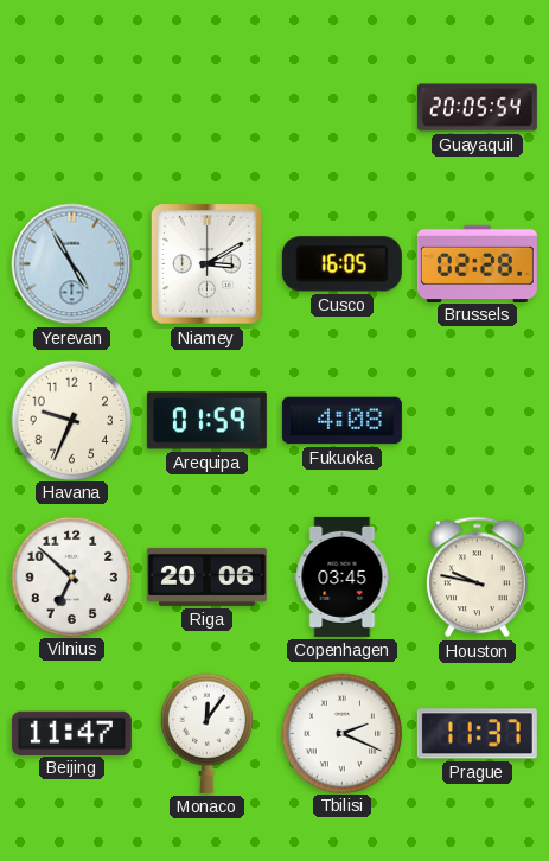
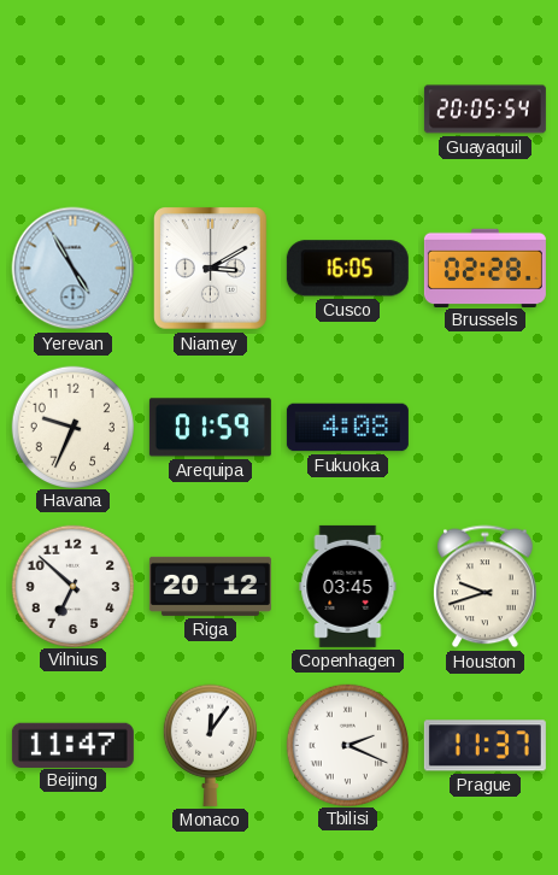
Riga: 20:06 -> 20:12
Houston: 9:47 -> 9:42
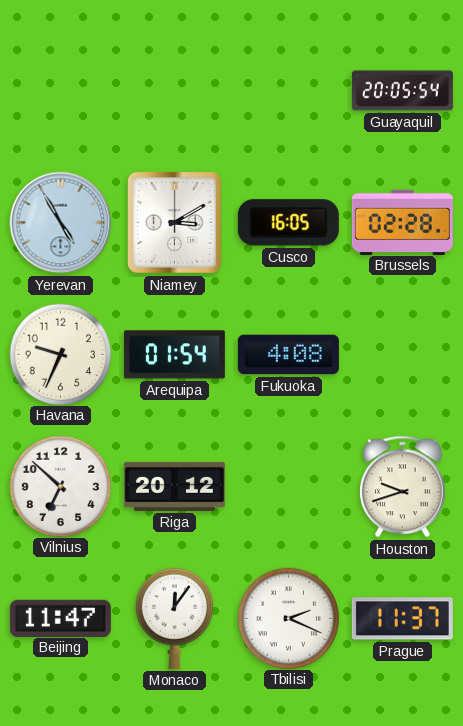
Arequipa: 01:59 -> 01:54
Copenhagen: 03:45 -> none
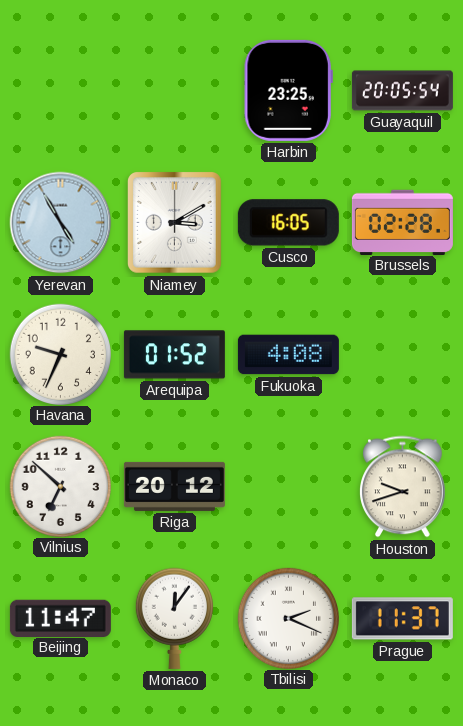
Harbin: none -> 23:25
Arequipa: 01:54 -> 01:52
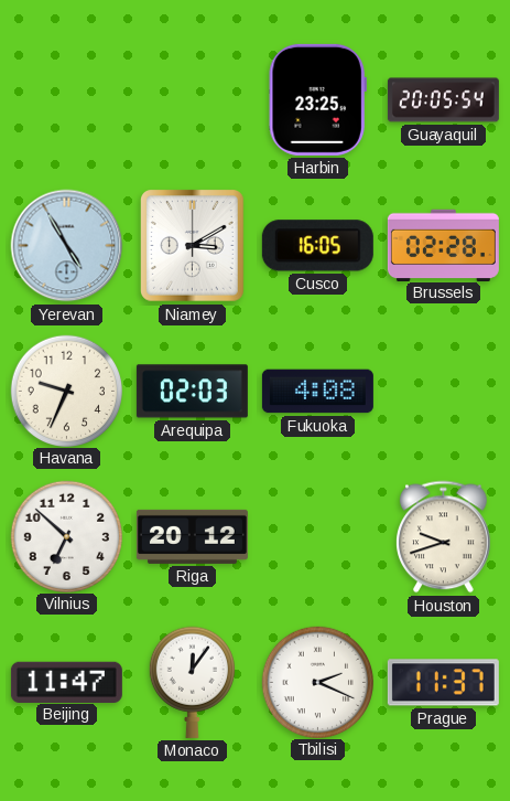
Arequipa: 01:52 -> 02:03
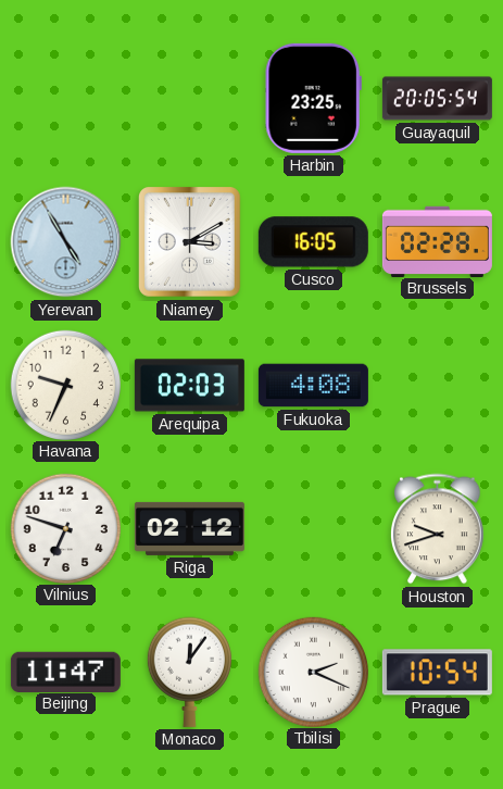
Vilnius: 6:52 -> 6:48
Riga: 20:12 -> 02:12
Prague: 11:37 -> 10:54
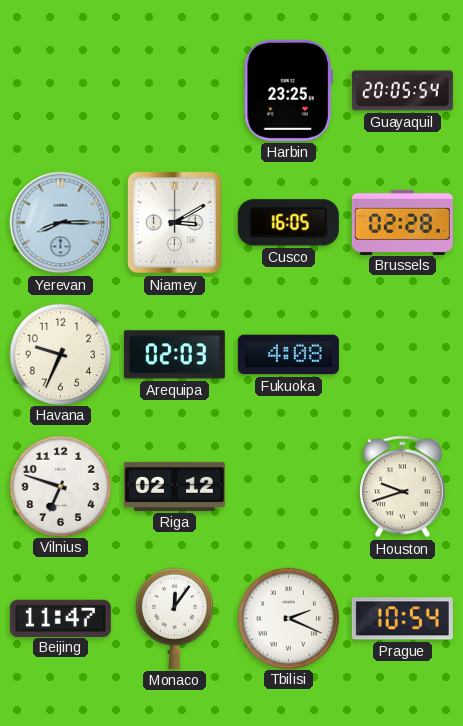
Yerevan: 4:55 -> 8:15
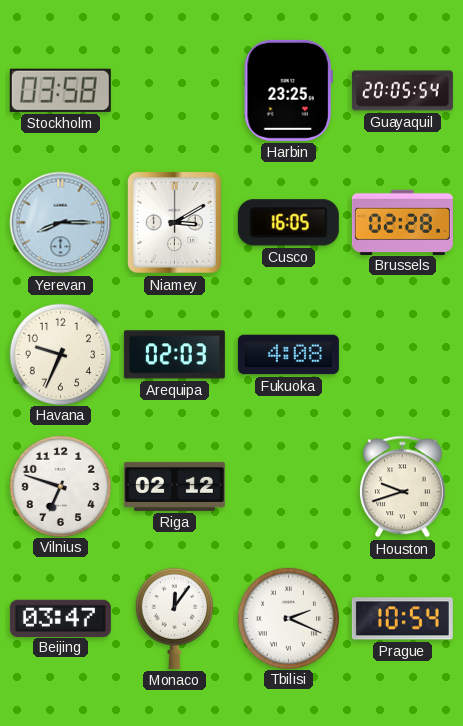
Stockholm: none -> 03:58
Beijing: 11:47 -> 03:47
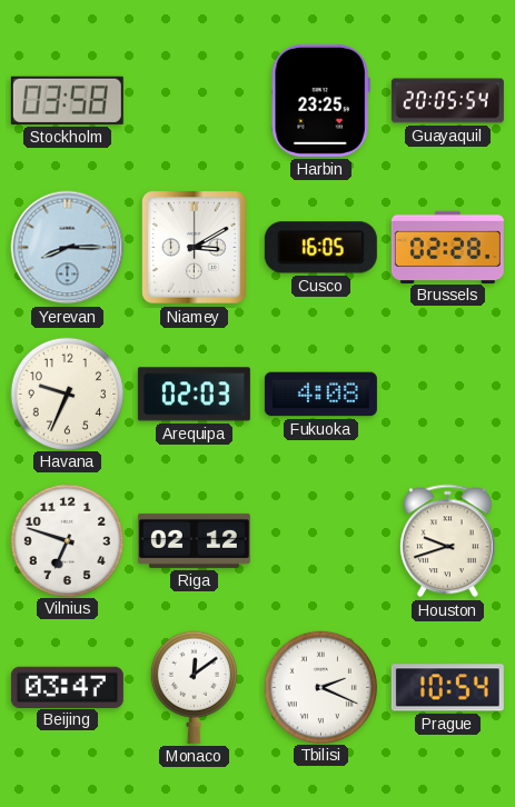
Monaco: 12:06 -> 12:09
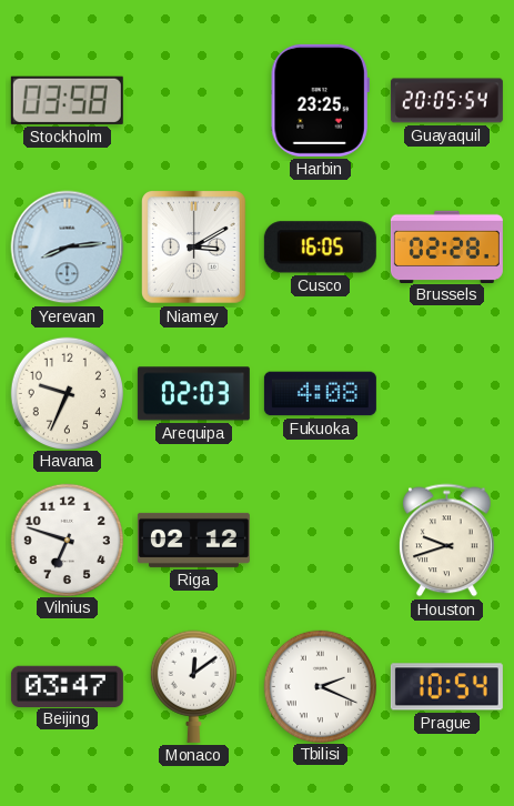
Yerevan: 8:15 -> 8:14
